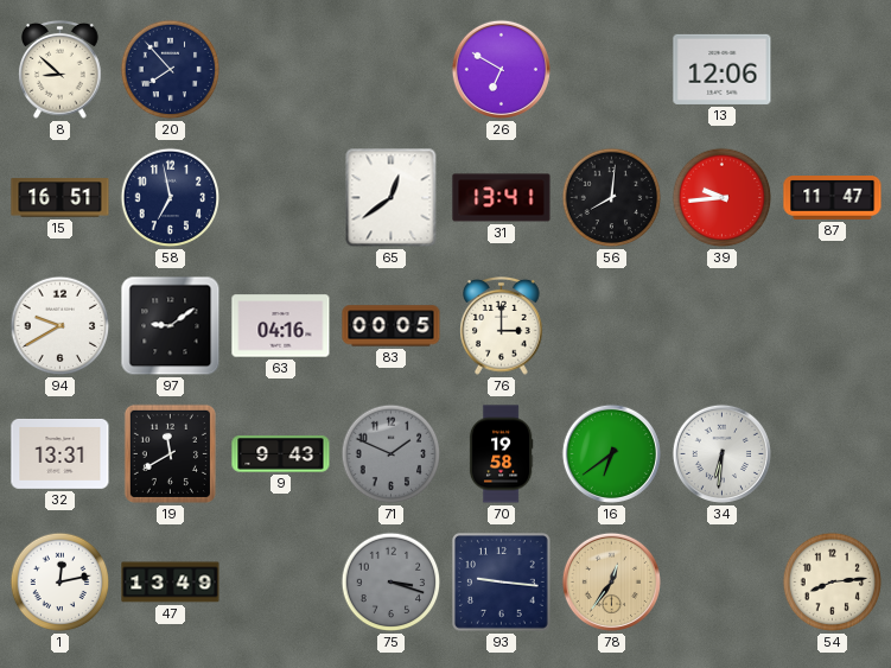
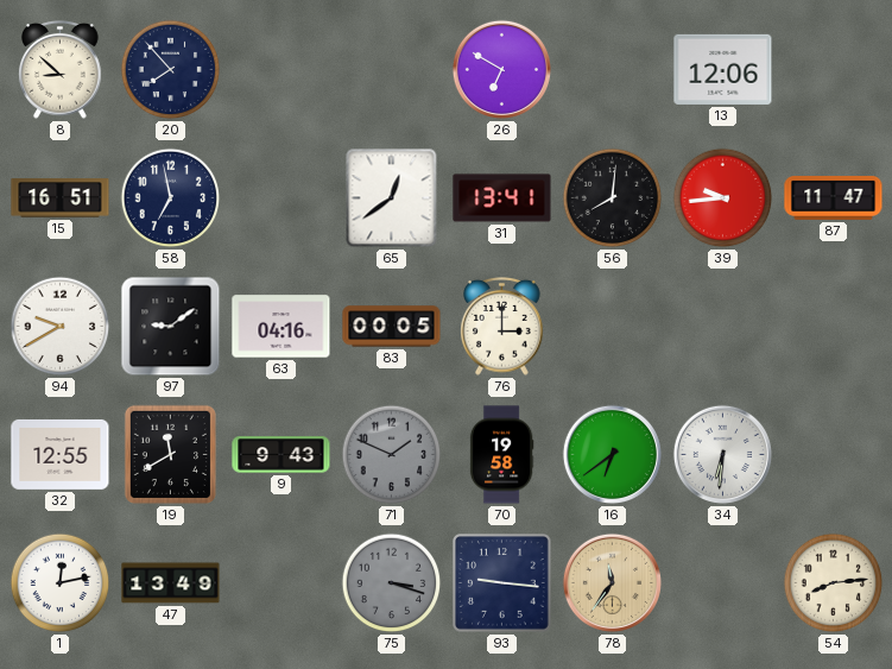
32: 13:31 -> 12:55
78: 12:36 -> 11:36
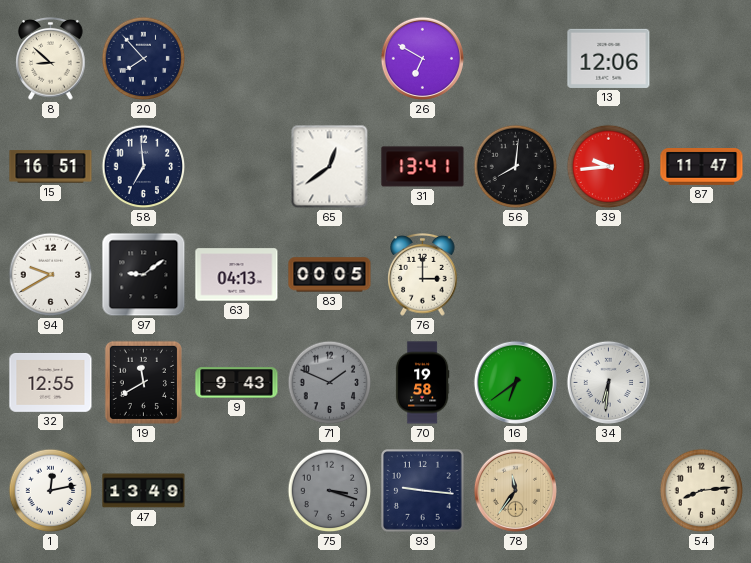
58: 6:58 -> 6:59
63: 04:16 -> 04:13
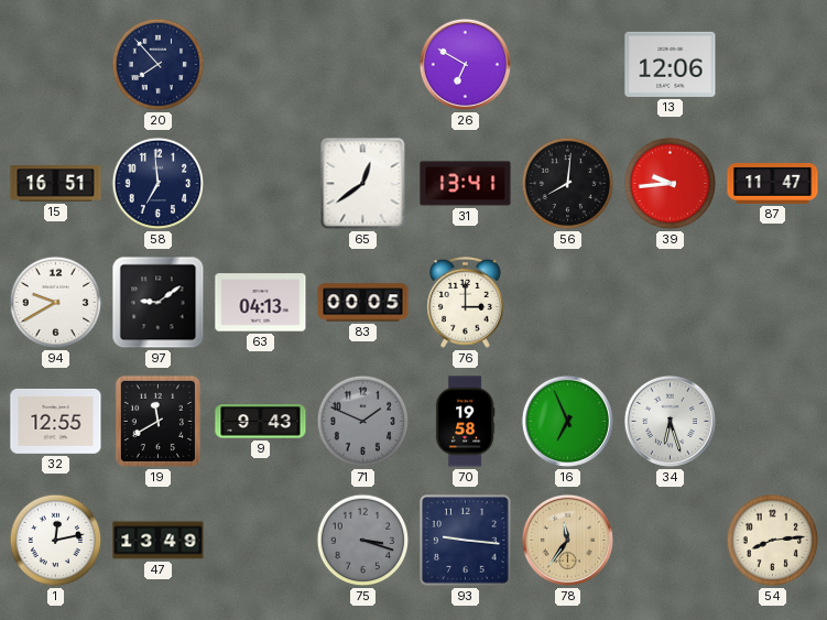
8: 8:52 -> none
16: 6:39 -> 6:56
34: 6:31 -> 6:27
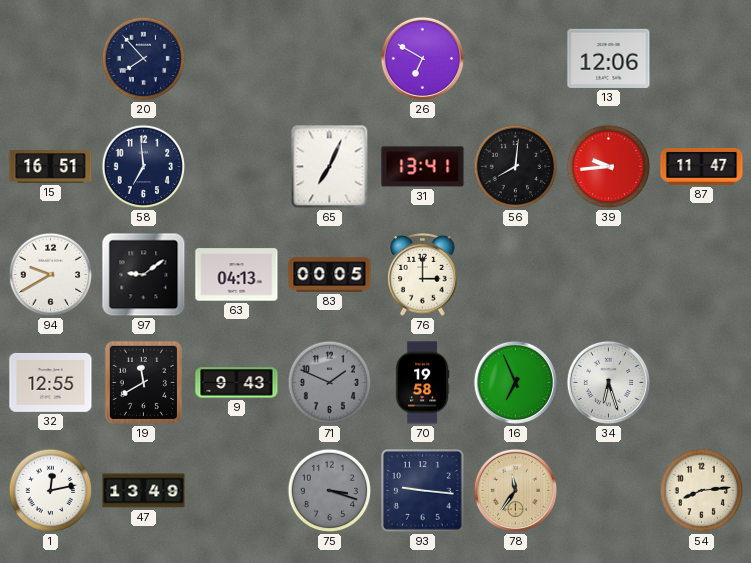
65: 12:39 -> 7:04
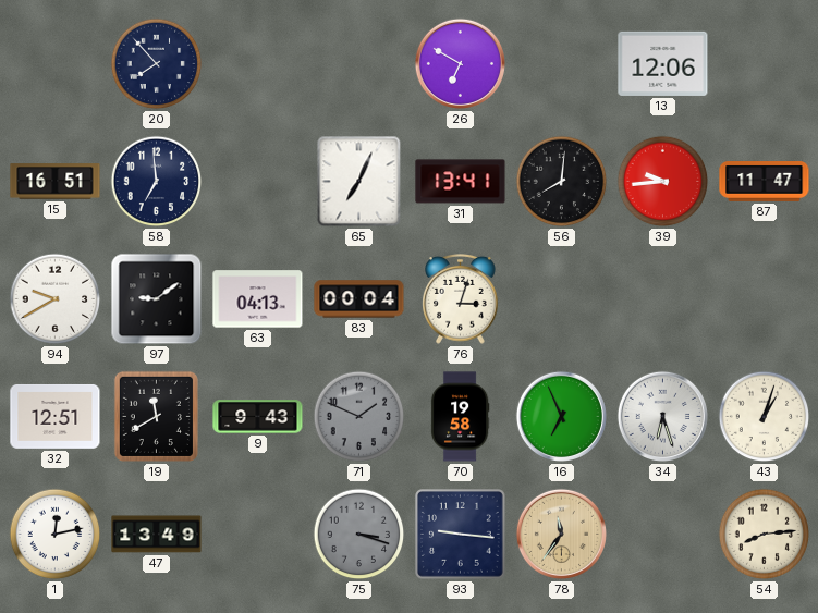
83: 00:05 -> 00:04
76: 3:00 -> 3:03
32: 12:55 -> 12:51
43: none -> 1:03
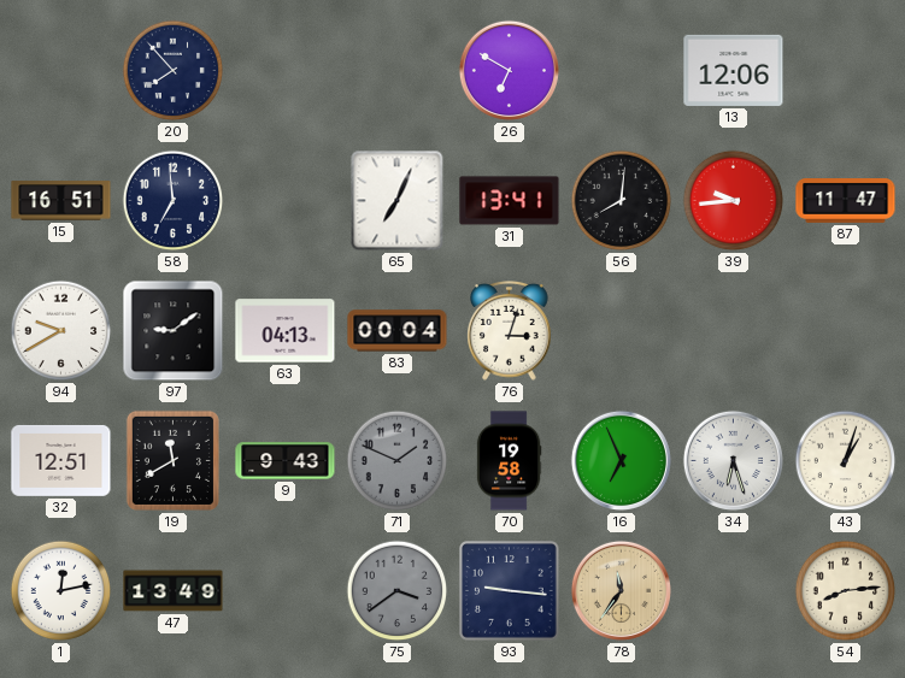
75: 3:18 -> 3:39
